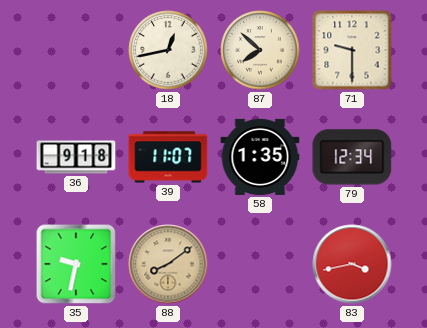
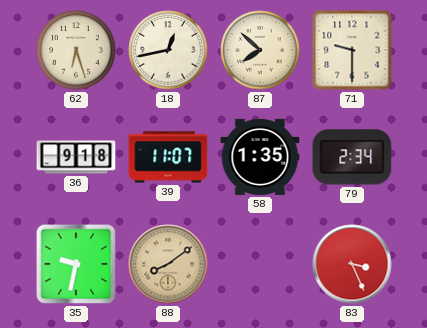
62: none -> 6:27
79: 12:34 -> 2:34
83: 3:43 -> 3:26
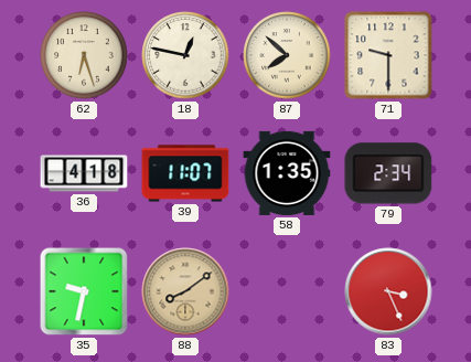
18: 12:43 -> 12:47
36: 9:18 -> 4:18
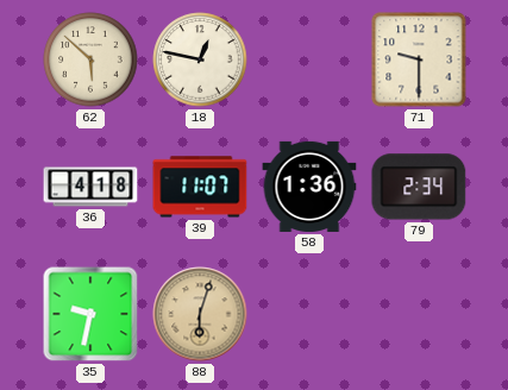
62: 6:27 -> 5:52
87: 7:52 -> none
58: 1:35 -> 1:36
88: 8:09 -> 6:03
83: 3:26 -> none
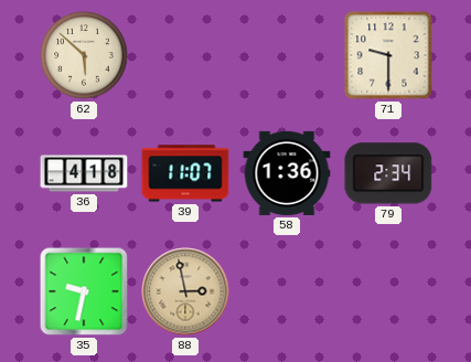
18: 12:47 -> none
88: 6:03 -> 2:58
